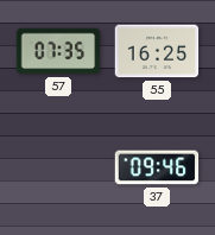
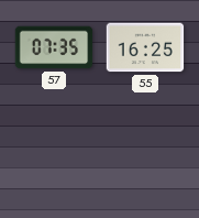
37: 09:46 -> none
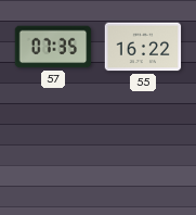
55: 16:25 -> 16:22
